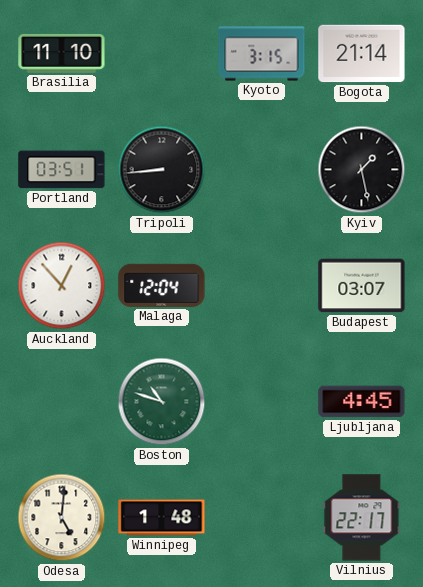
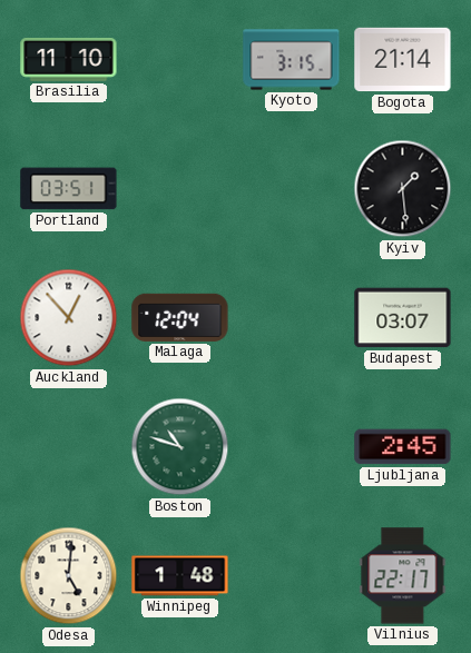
Tripoli: 8:44 -> none
Kyiv: 1:28 -> 1:29
Ljubljana: 4:45 -> 2:45
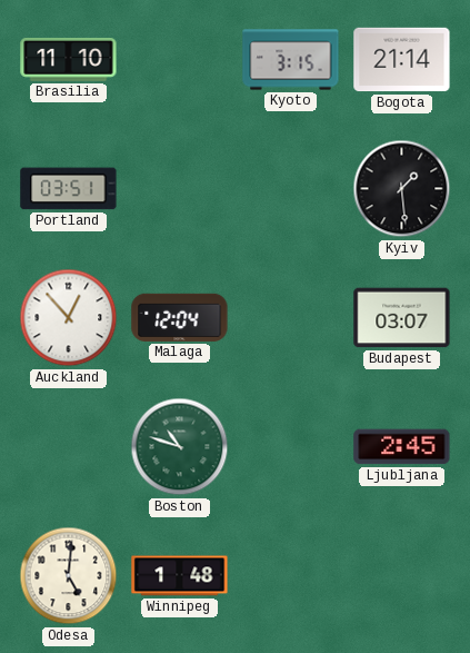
Vilnius: 22:17 -> none
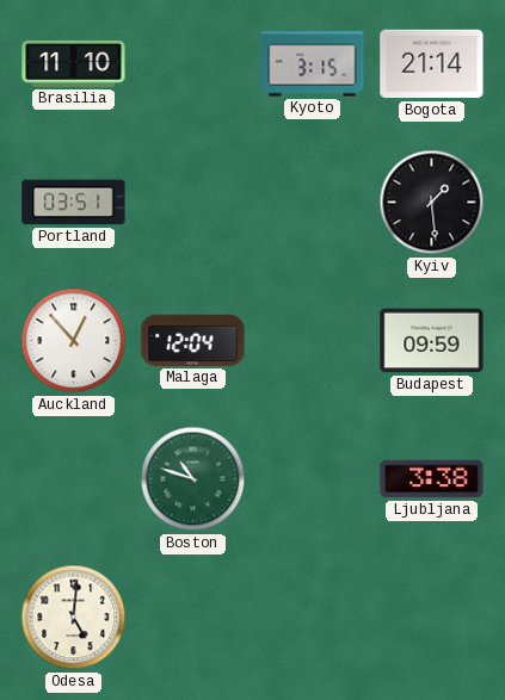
Budapest: 03:07 -> 09:59
Ljubljana: 2:45 -> 3:38
Winnipeg: 1:48 -> none
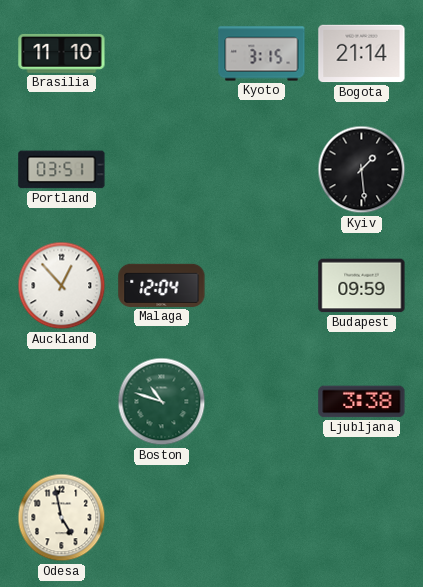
Odesa: 5:01 -> 4:58
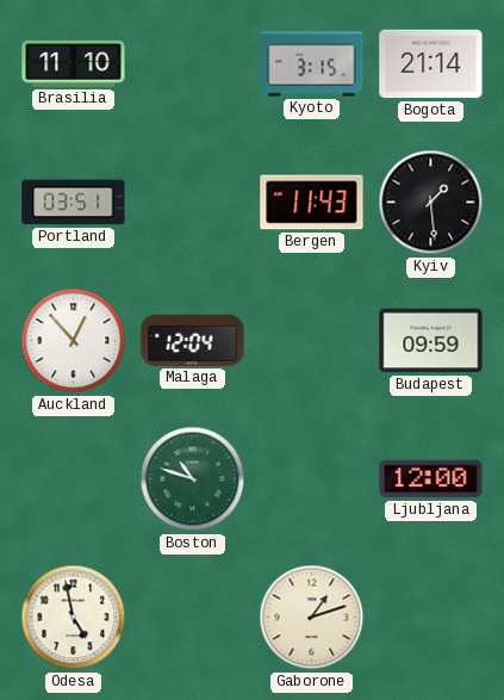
Bergen: none -> 11:43
Ljubljana: 3:38 -> 12:00
Gaborone: none -> 1:12
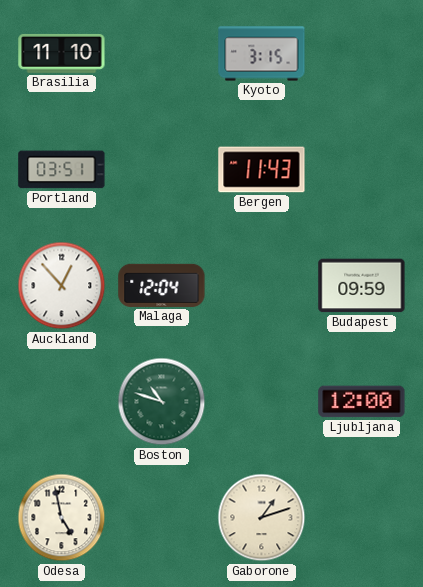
Bogota: 21:14 -> none
Kyiv: 1:29 -> none
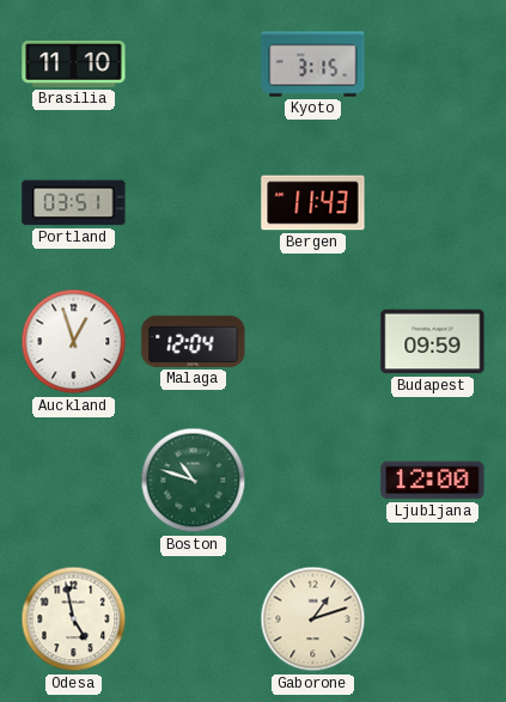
Auckland: 12:53 -> 12:57
